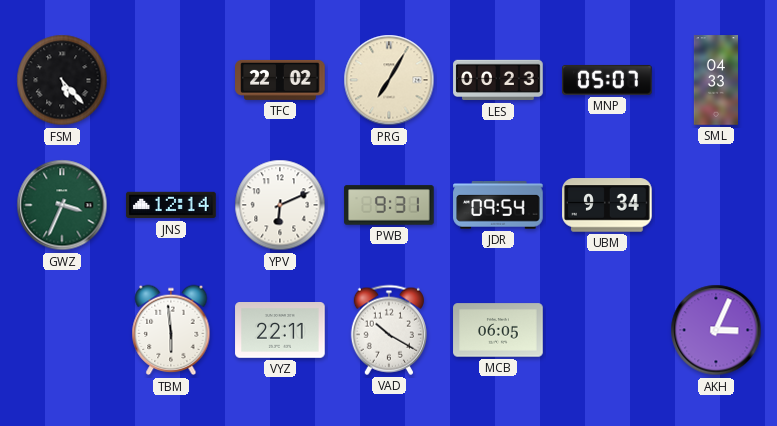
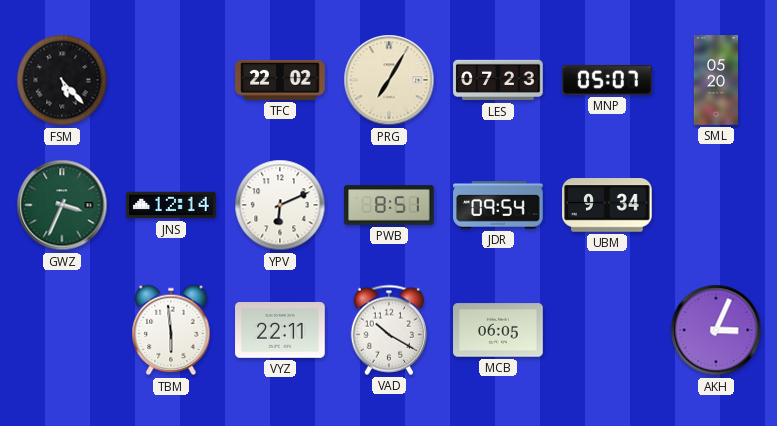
LES: 00:23 -> 07:23
SML: 04:33 -> 05:20
PWB: 9:31 -> 8:51
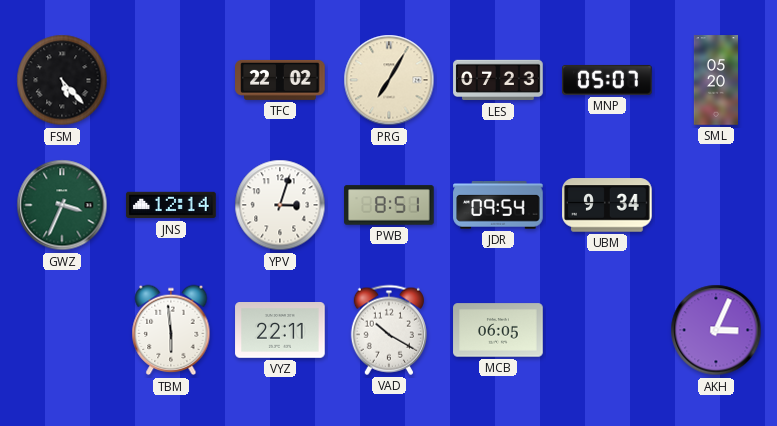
YPV: 6:11 -> 3:03
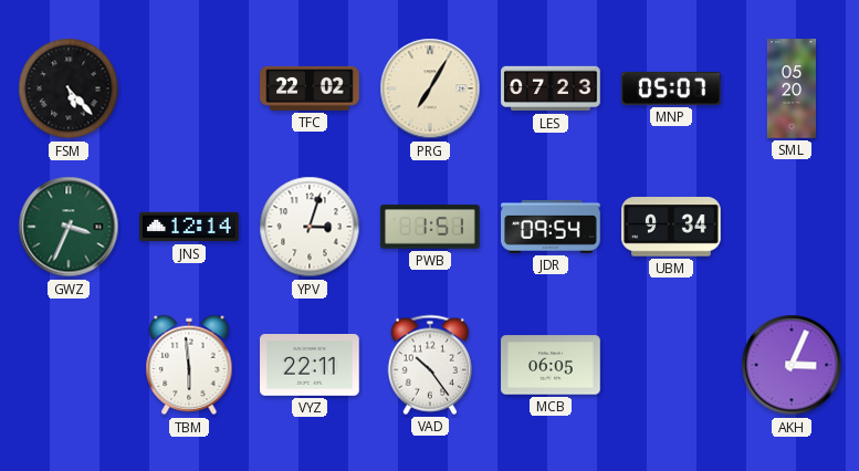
PWB: 8:51 -> 1:51
VAD: 10:20 -> 10:24
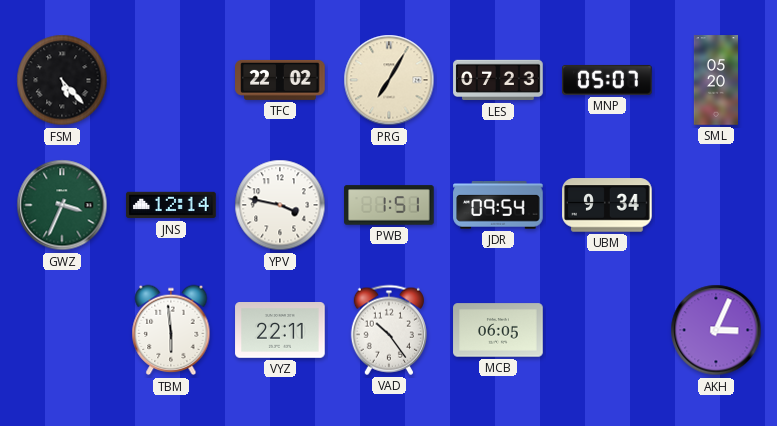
YPV: 3:03 -> 3:47
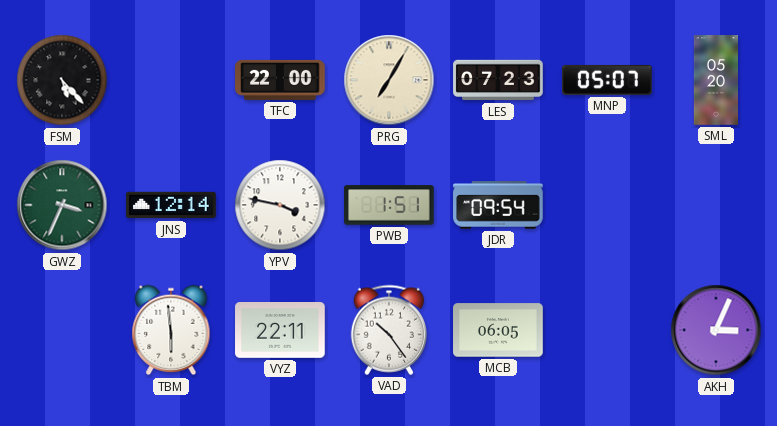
TFC: 22:02 -> 22:00
UBM: 9:34 -> none
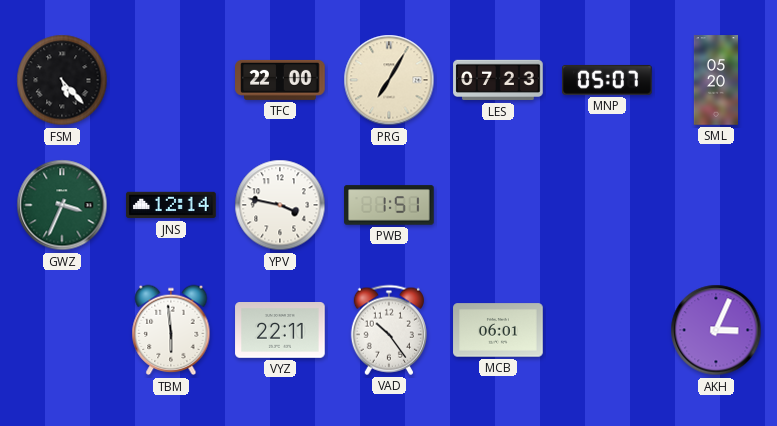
JDR: 09:54 -> none
MCB: 06:05 -> 06:01
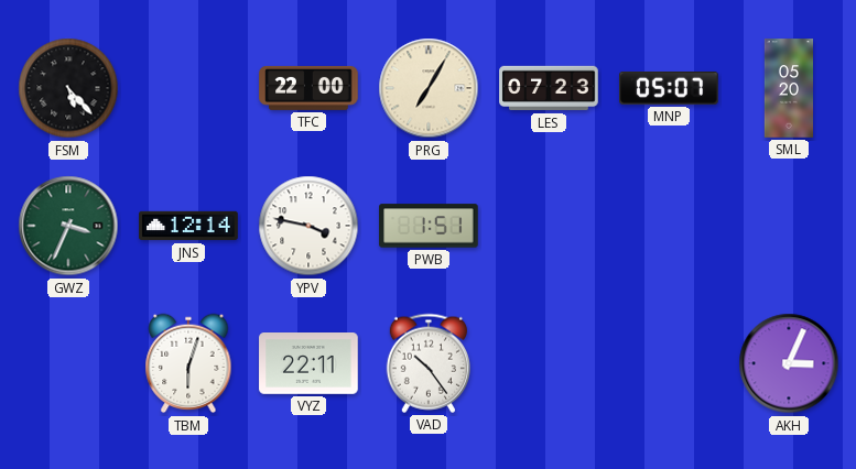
TBM: 5:59 -> 6:03
MCB: 06:01 -> none
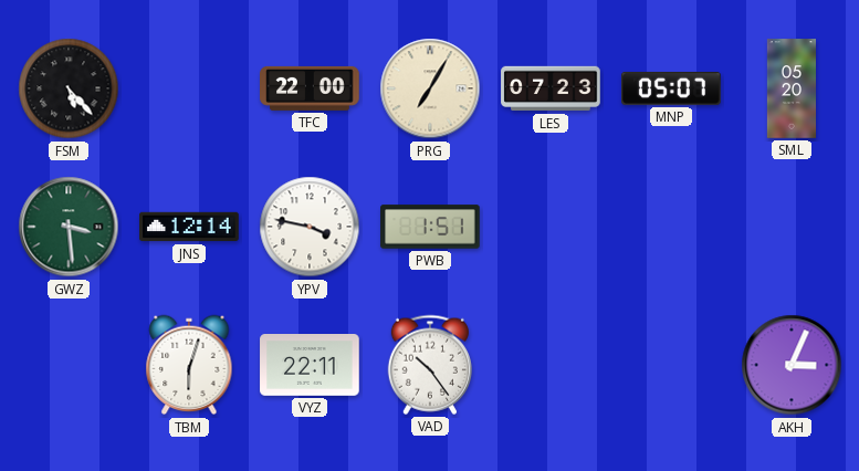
GWZ: 3:34 -> 3:29
